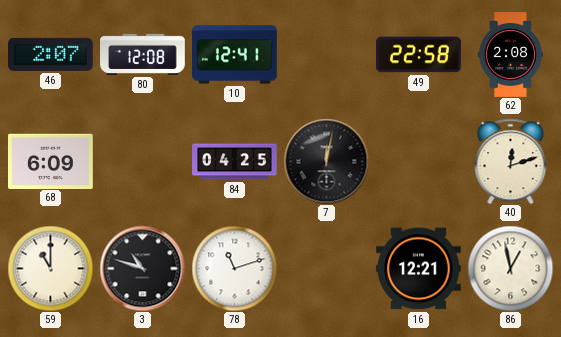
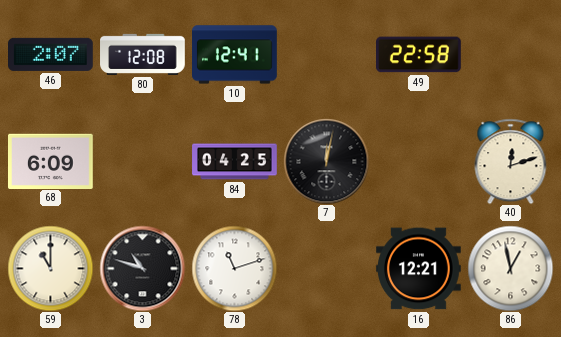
62: 2:08 -> none
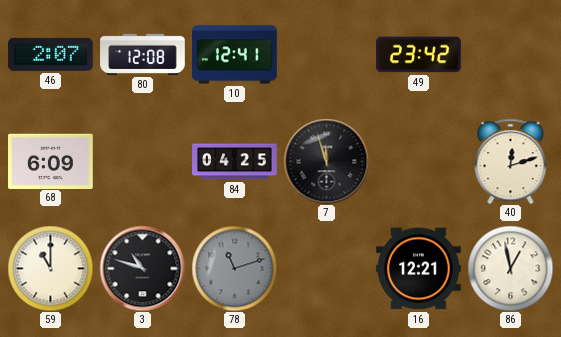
49: 22:58 -> 23:42
7: 12:02 -> 11:57
78 dial: white -> grey
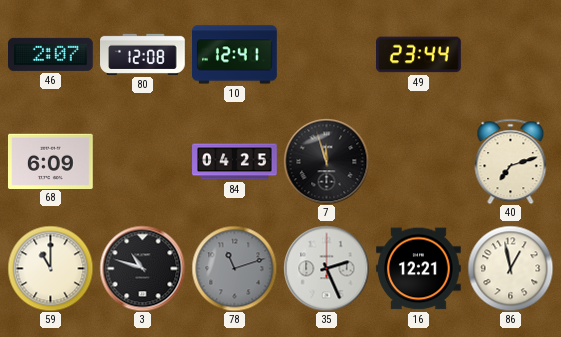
49: 23:42 -> 23:44
40: 12:12 -> 7:12
35: none -> 2:26
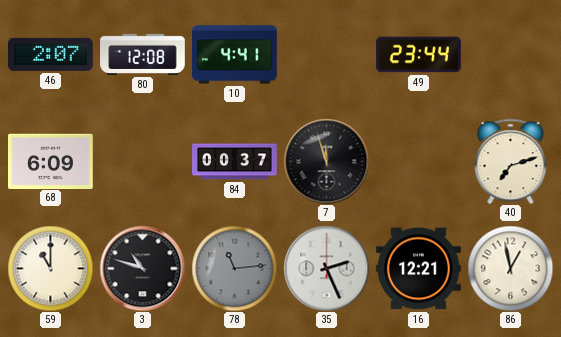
10: 12:41 -> 4:41
84: 04:25 -> 00:37
78: 11:12 -> 11:14
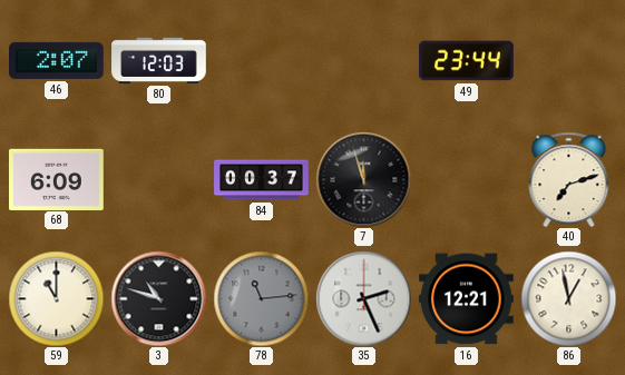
80: 12:08 -> 12:03
10: 4:41 -> none
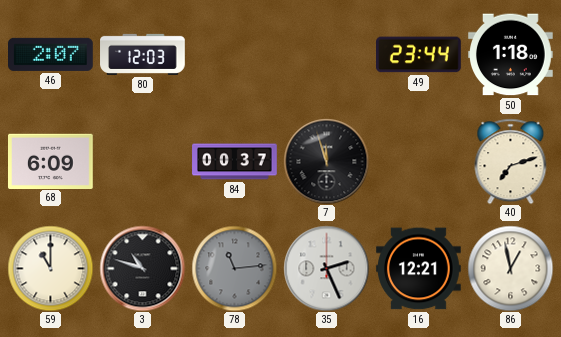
50: none -> 1:18
